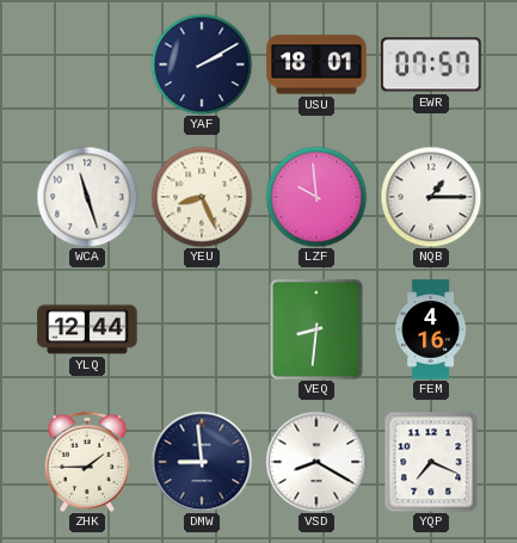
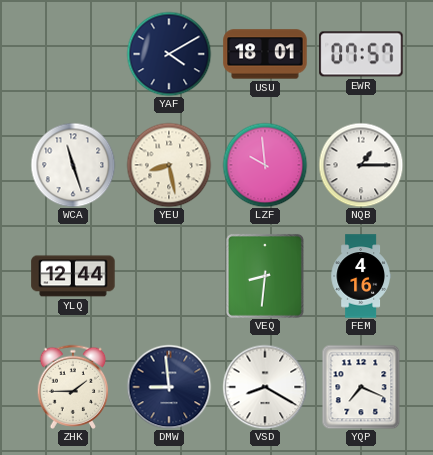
YAF: 2:10 -> 4:10
YEU: 8:26 -> 8:28
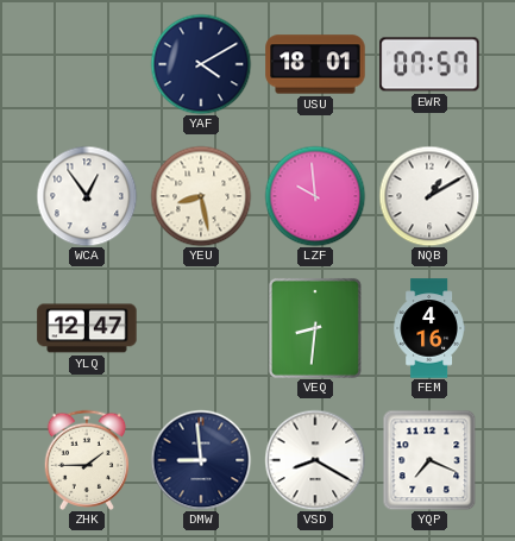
WCA: 11:27 -> 12:54
NQB: 1:15 -> 1:10
YLQ: 12:44 -> 12:47
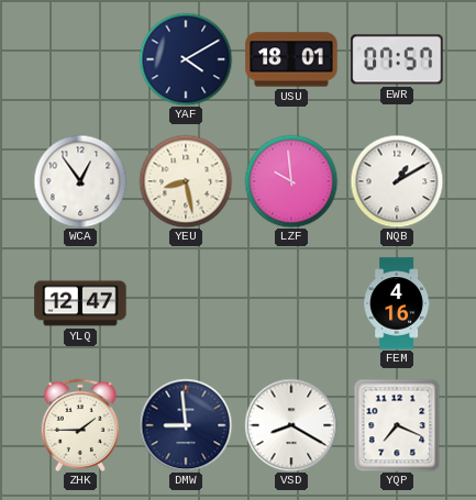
VEQ: 8:31 -> none
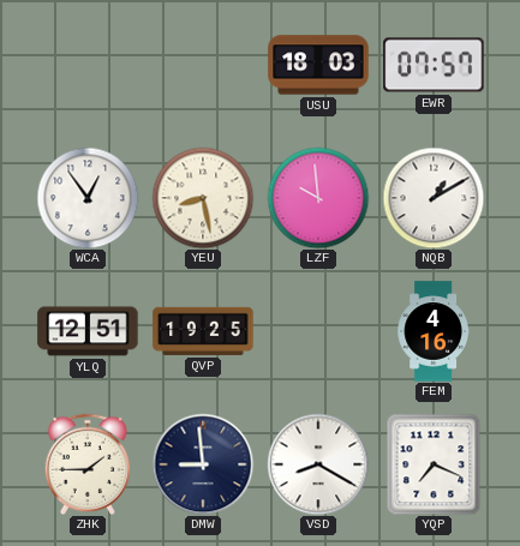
YAF: 4:10 -> none
USU: 18:01 -> 18:03
YLQ: 12:47 -> 12:51
QVP: none -> 19:25
